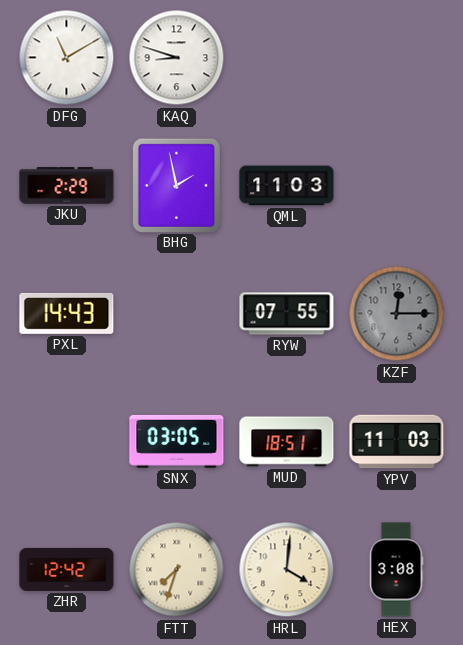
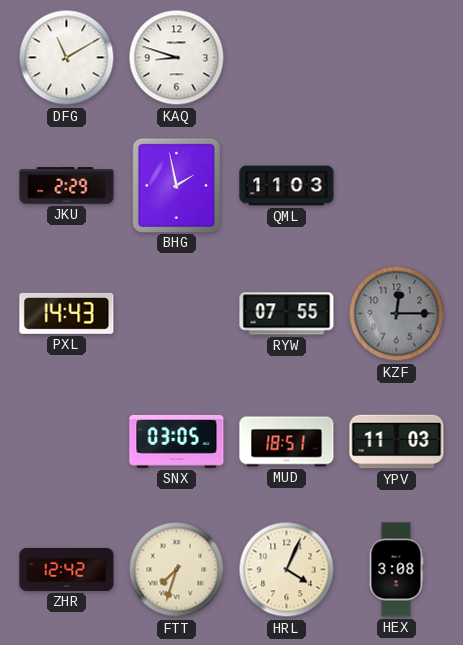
HRL: 4:01 -> 4:04
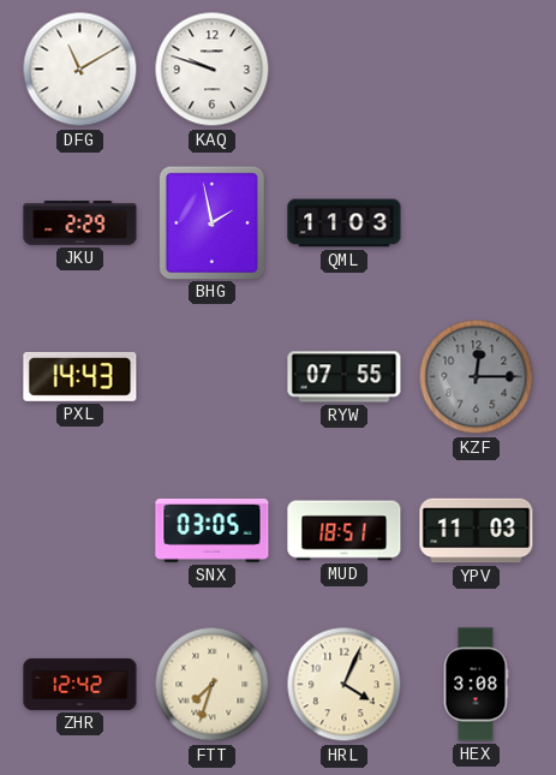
KAQ: 8:48 -> 9:48
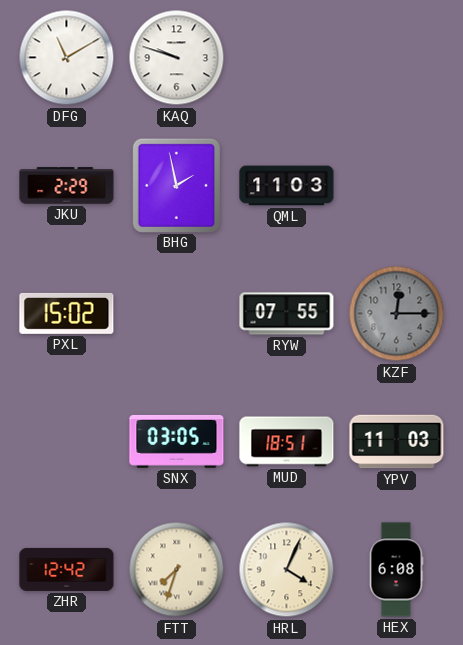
PXL: 14:43 -> 15:02
HEX: 3:08 -> 6:08
